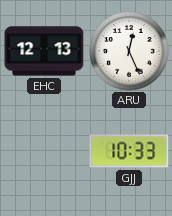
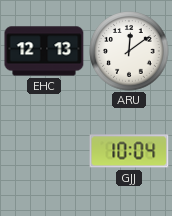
ARU: 12:26 -> 12:09
GJJ: 10:33 -> 10:04
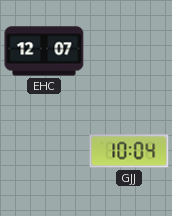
EHC: 12:13 -> 12:07
ARU: 12:09 -> none
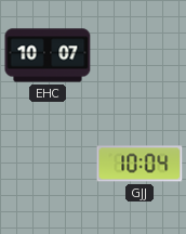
EHC: 12:07 -> 10:07
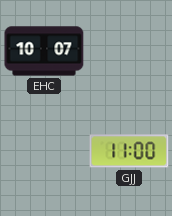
GJJ: 10:04 -> 11:00
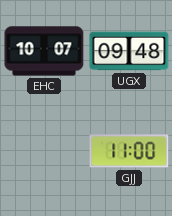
UGX: none -> 09:48
